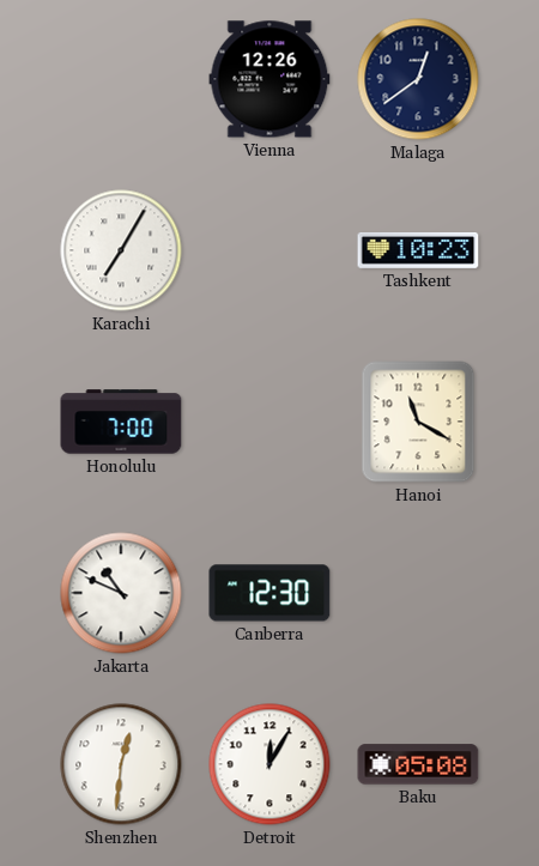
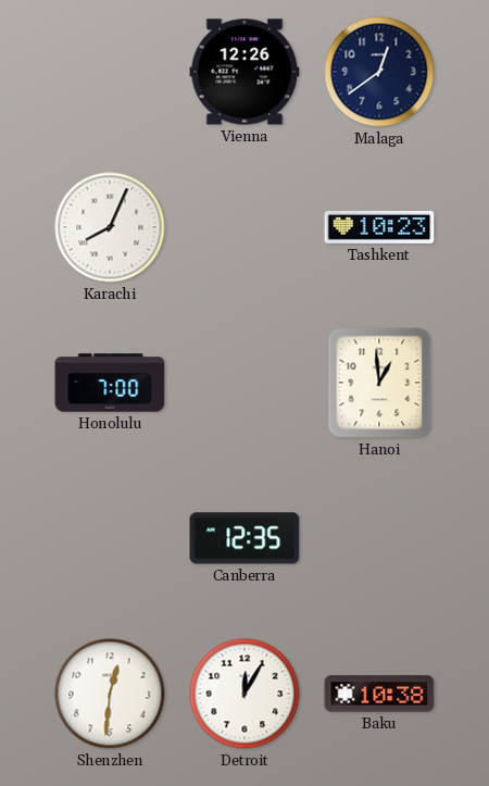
Karachi: 7:05 -> 8:04
Hanoi: 11:20 -> 12:59
Jakarta: 10:49 -> none
Canberra: 12:30 -> 12:35
Baku: 05:08 -> 10:38
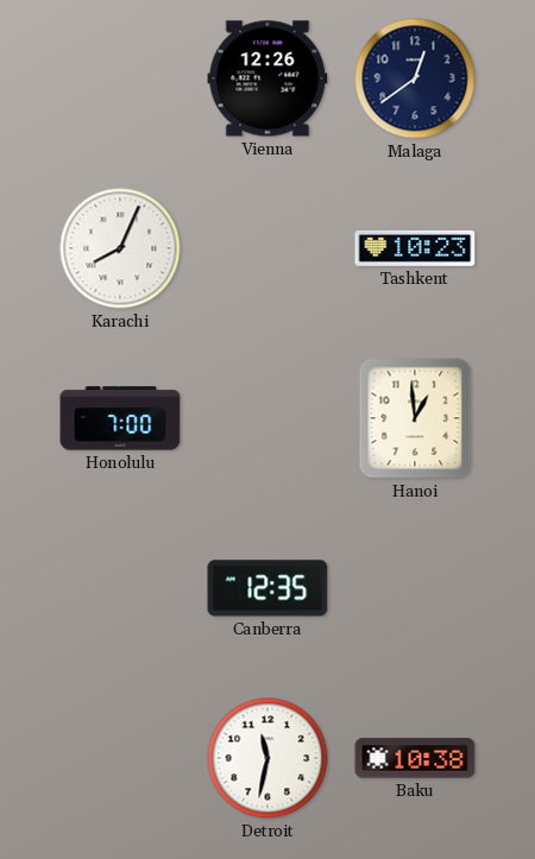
Shenzhen: 12:31 -> none
Detroit: 12:05 -> 11:32
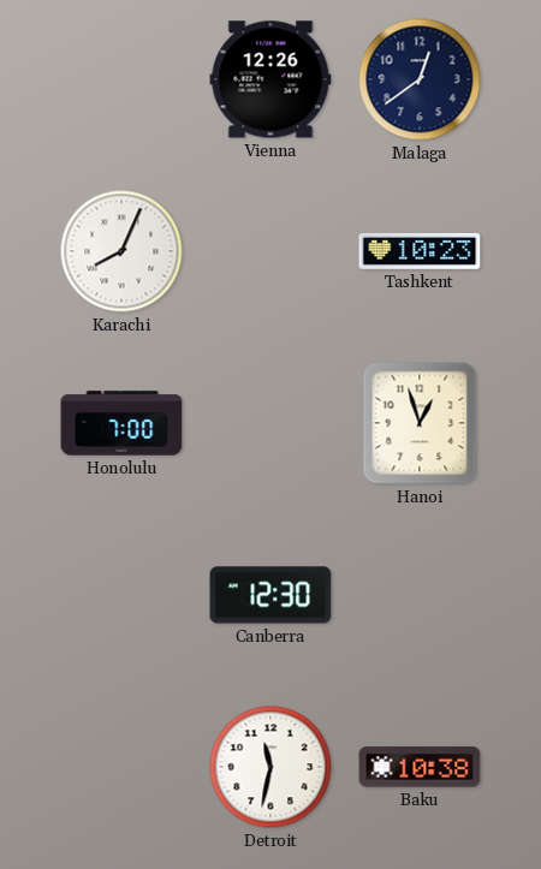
Hanoi: 12:59 -> 12:57
Canberra: 12:35 -> 12:30
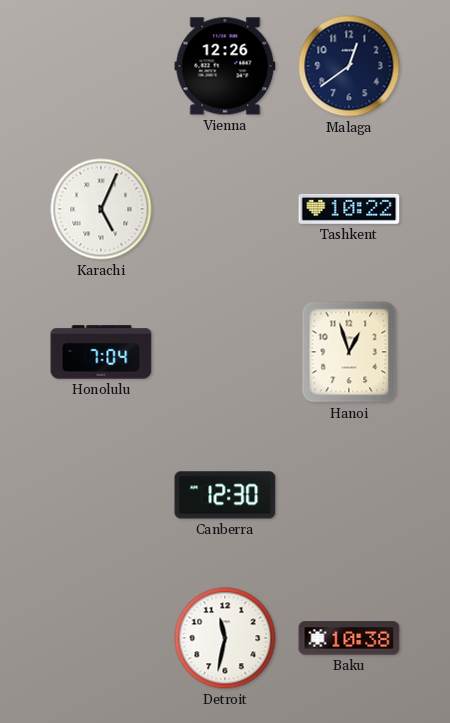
Karachi: 8:04 -> 5:04
Tashkent: 10:23 -> 10:22
Honolulu: 7:00 -> 7:04
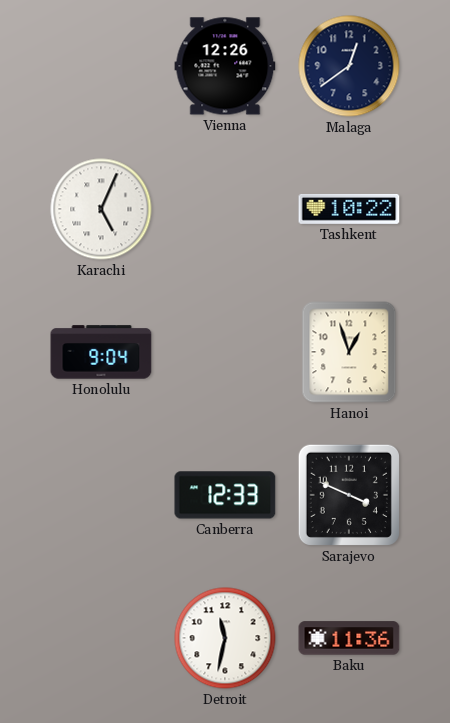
Honolulu: 7:04 -> 9:04
Canberra: 12:30 -> 12:33
Sarajevo: none -> 3:49
Baku: 10:38 -> 11:36
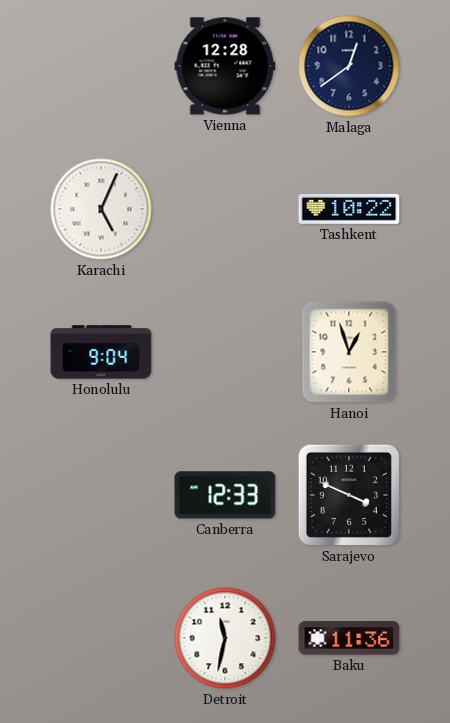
Vienna: 12:26 -> 12:28
